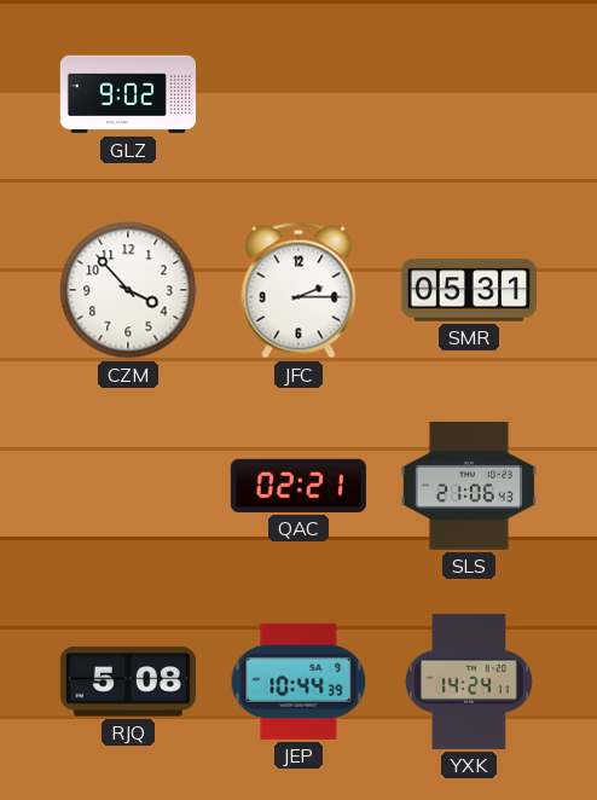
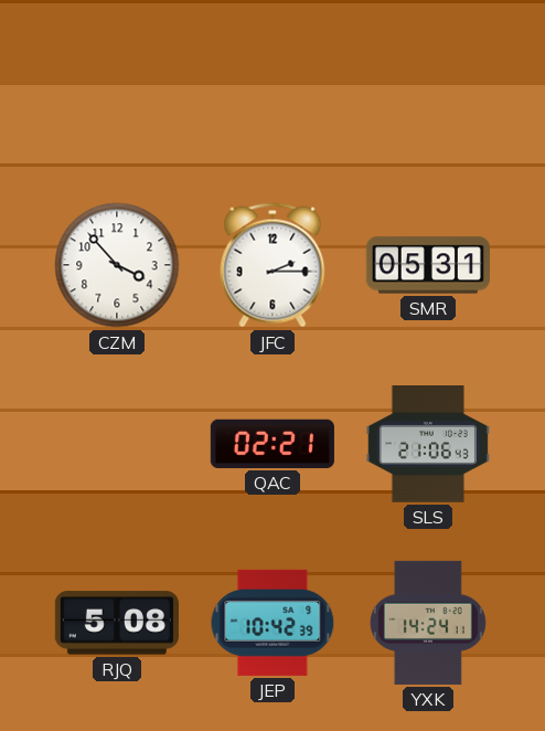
GLZ: 9:02 -> none
JEP: 10:44 -> 10:42
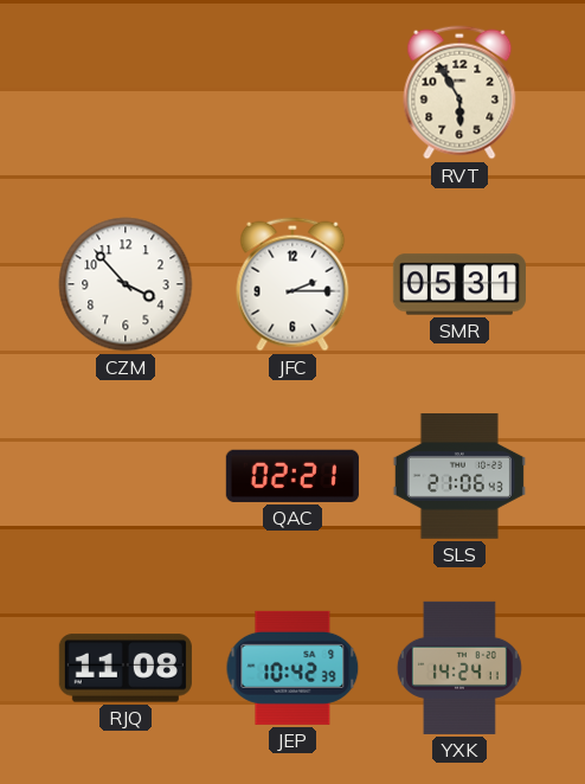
RVT: none -> 5:55
RJQ: 5:08 -> 11:08
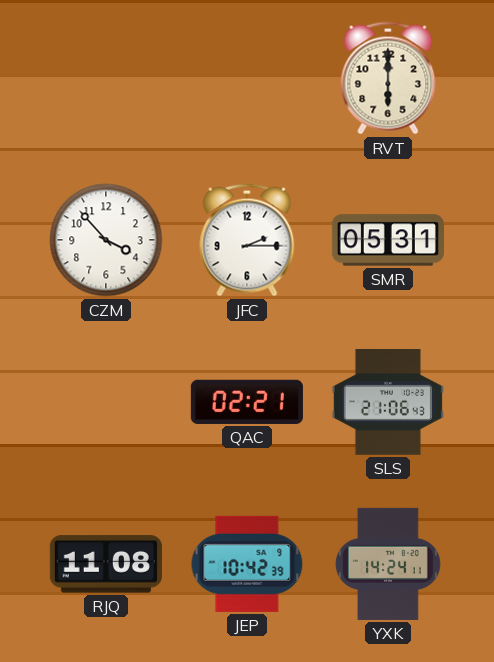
RVT: 5:55 -> 6:00
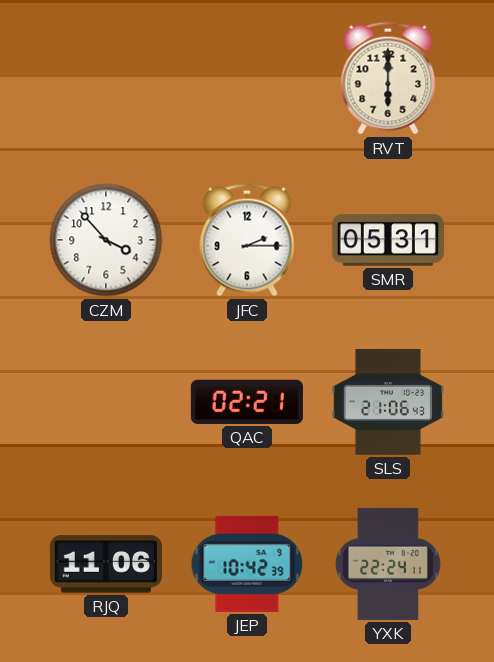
RJQ: 11:08 -> 11:06
YXK: 14:24 -> 22:24
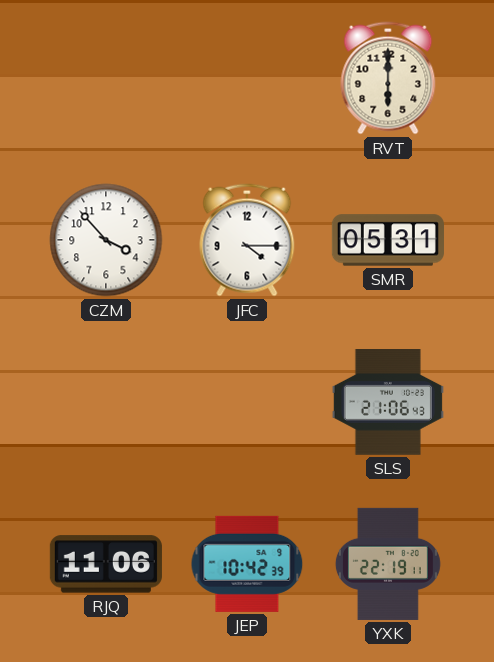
JFC: 2:15 -> 4:15
QAC: 02:21 -> none
YXK: 22:24 -> 22:19
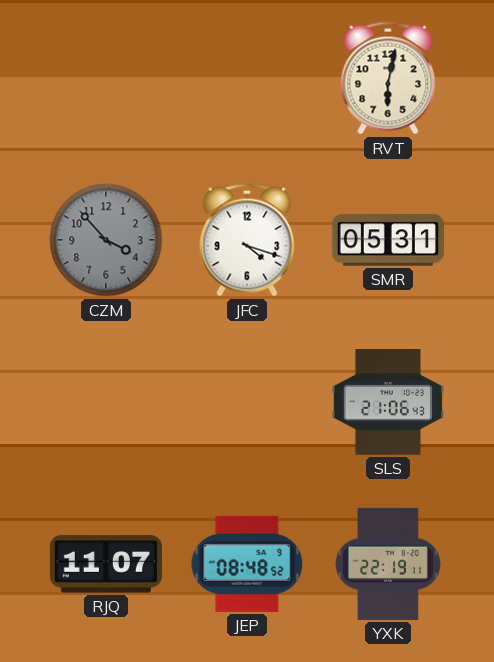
RVT: 6:00 -> 6:02
CZM dial: white -> grey
JFC: 4:15 -> 4:18
RJQ: 11:06 -> 11:07
JEP: 10:42 -> 08:48
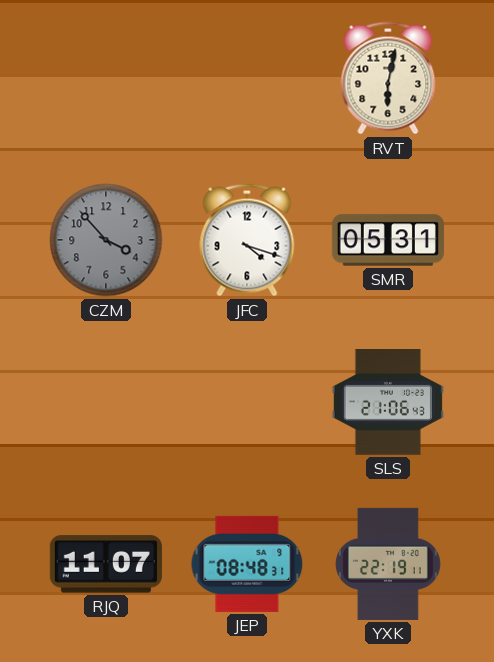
JEP: 08:48:52 -> 08:48:31
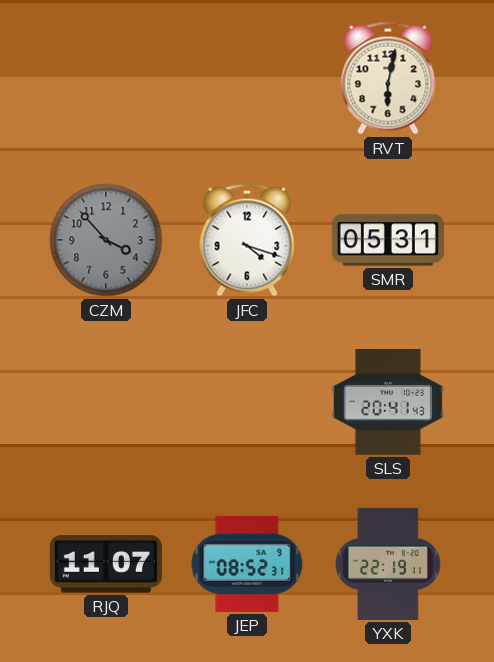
SLS: 21:06 -> 20:41
JEP: 08:48 -> 08:52
